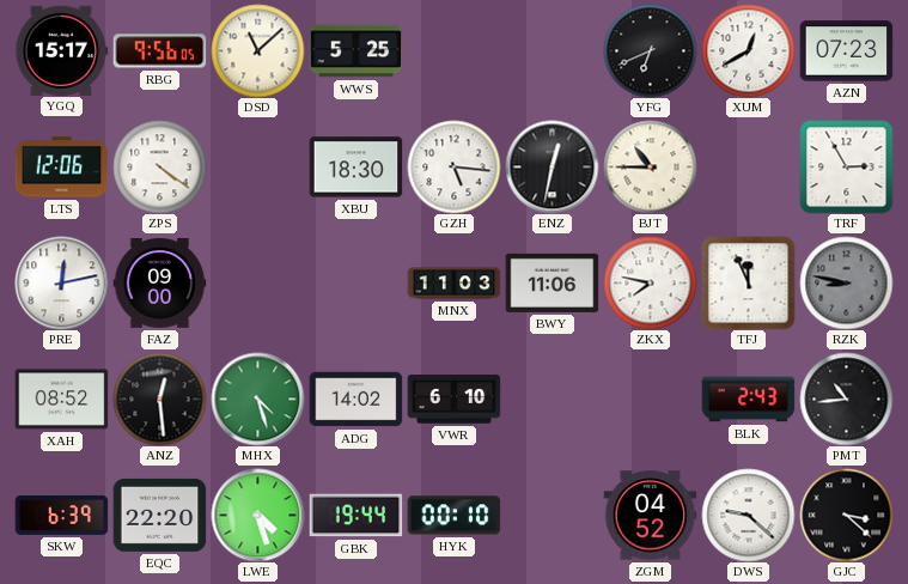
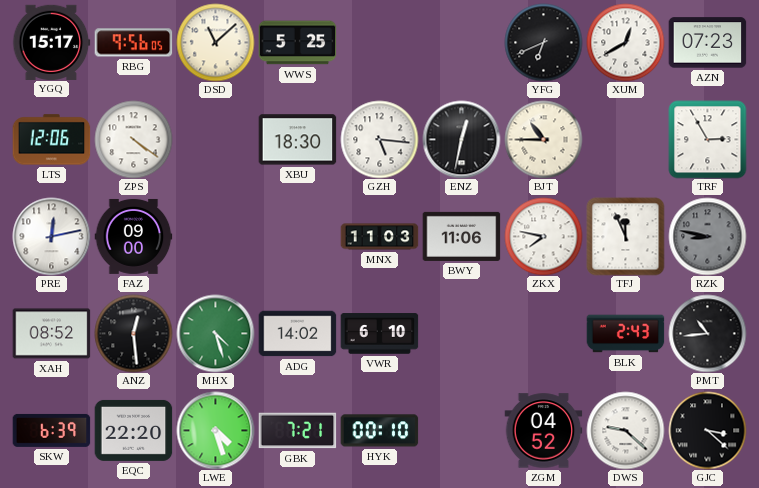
GBK: 19:44 -> 7:21
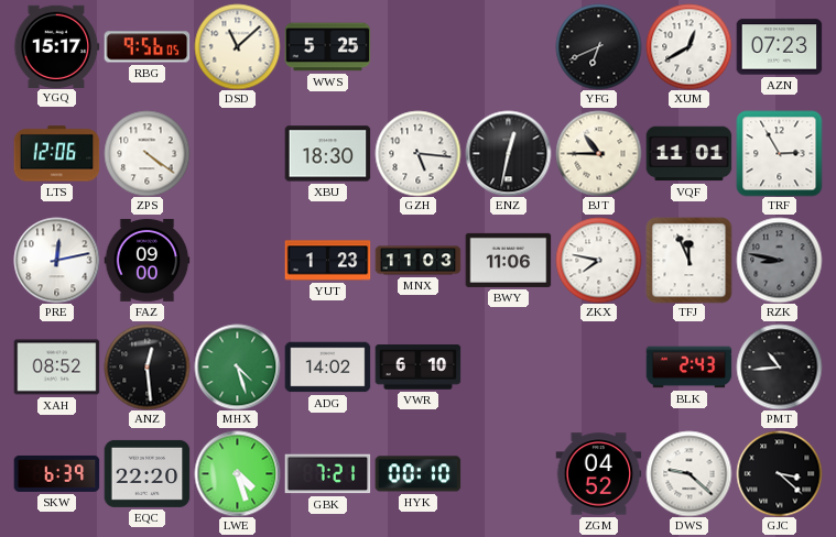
VQF: none -> 11:01
YUT: none -> 1:23
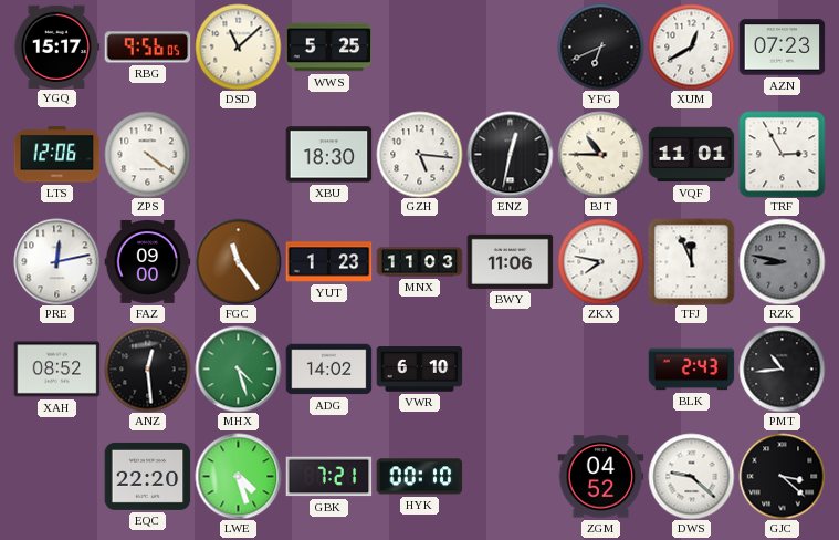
FGC: none -> 11:24
SKW: 6:39 -> none
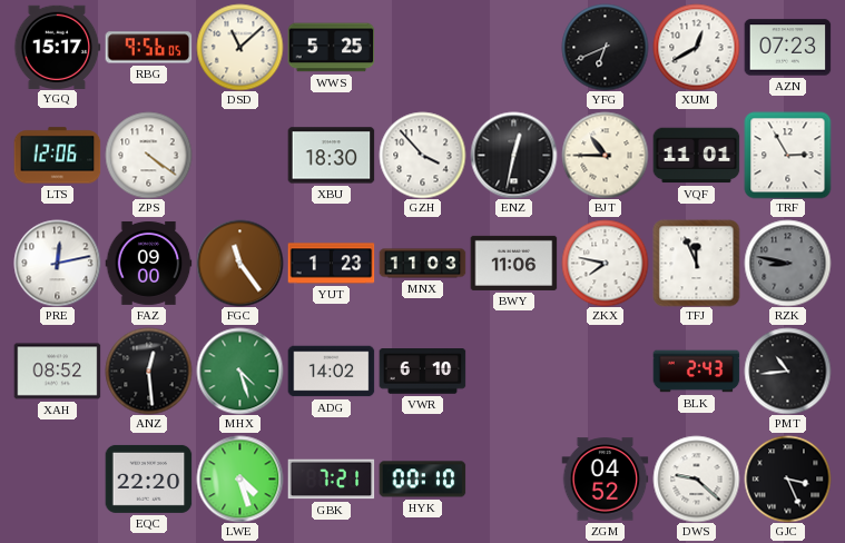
GZH: 5:16 -> 3:53
GJC: 3:22 -> 3:26
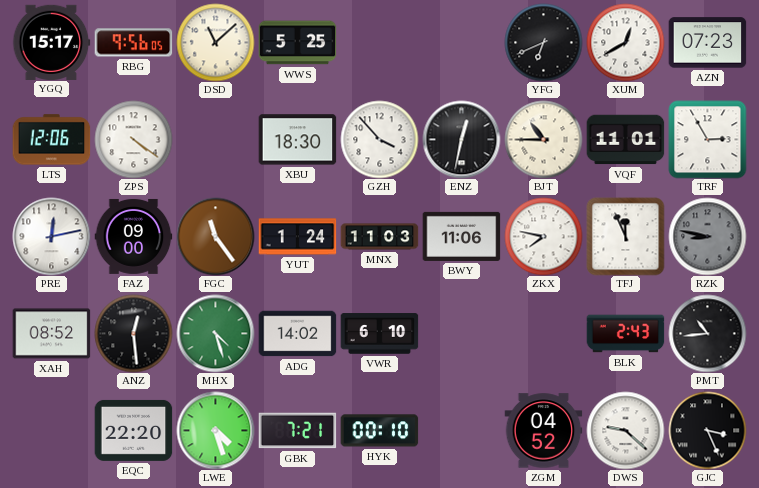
YUT: 1:23 -> 1:24
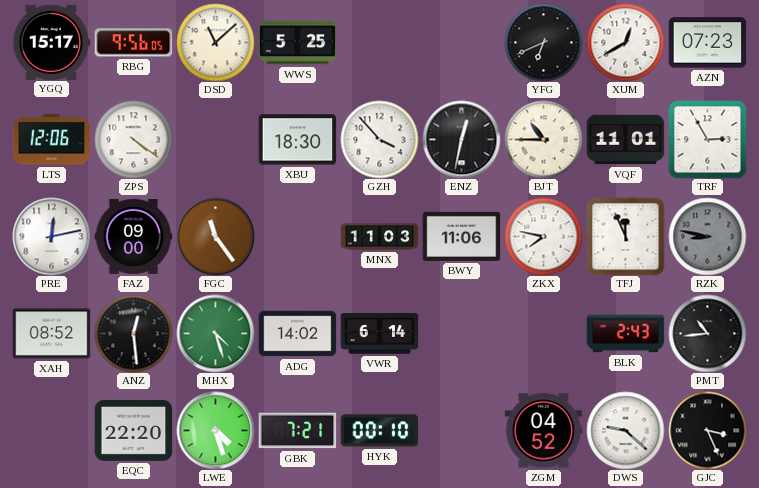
YUT: 1:24 -> none
VWR: 6:10 -> 6:14
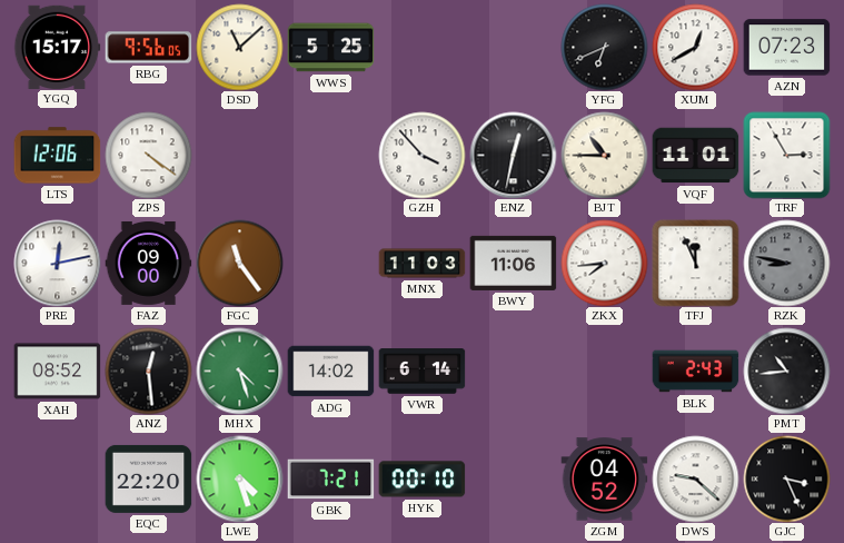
XBU: 18:30 -> none
ZKX: 7:47 -> 7:44
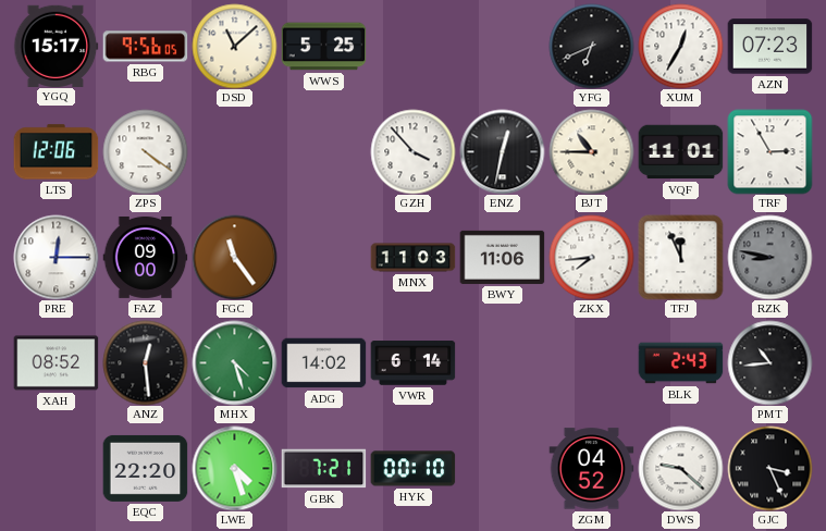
XUM: 12:40 -> 12:35
PRE: 12:13 -> 12:15
